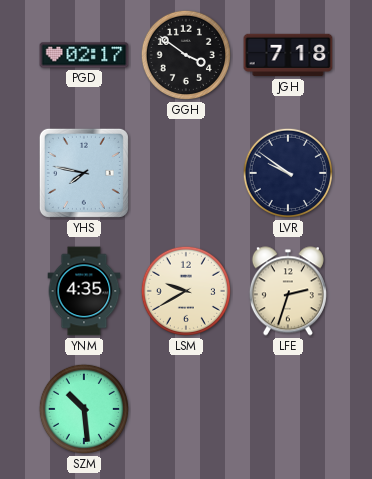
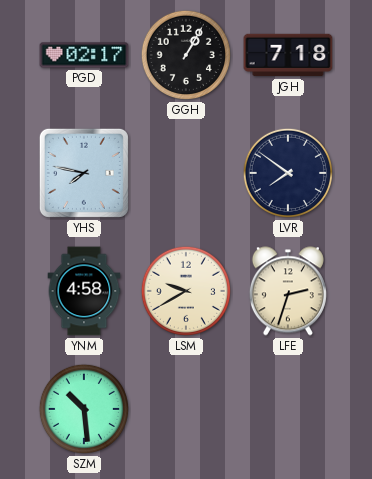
GGH: 3:51 -> 1:05
LVR: 9:51 -> 7:51
YNM: 4:35 -> 4:58
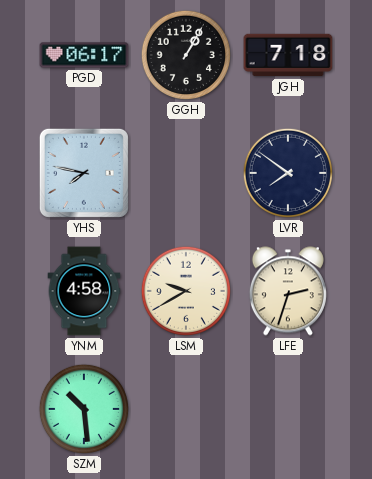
PGD: 02:17 -> 06:17
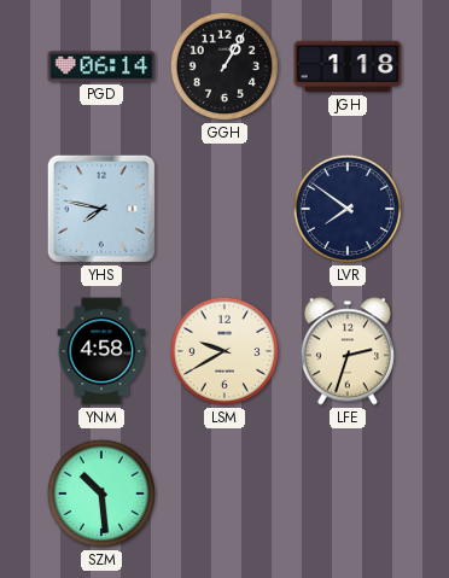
PGD: 06:17 -> 06:14
JGH: 7:18 -> 1:18
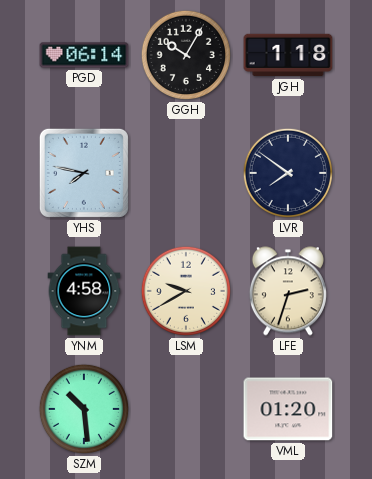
GGH: 1:05 -> 10:05
VML: none -> 01:20
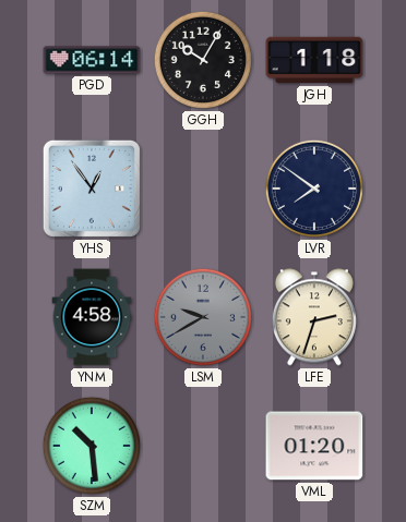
YHS: 7:47 -> 12:54
LSM dial: cream -> grey
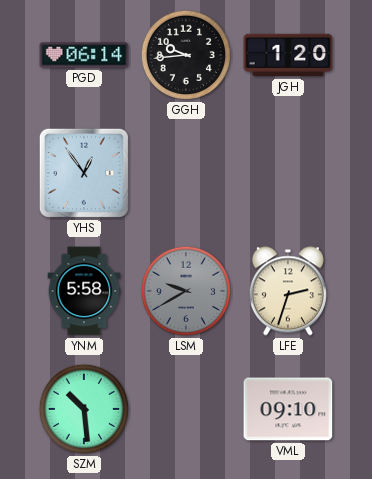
GGH: 10:05 -> 9:44
JGH: 1:18 -> 1:20
LVR: 7:51 -> none
YNM: 4:58 -> 5:58
VML: 01:20 -> 09:10
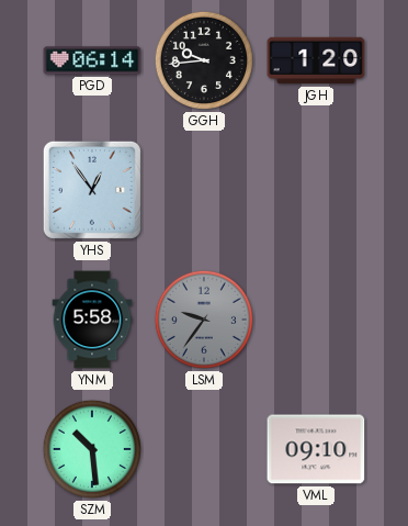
LSM: 9:40 -> 9:36
LFE: 2:33 -> none
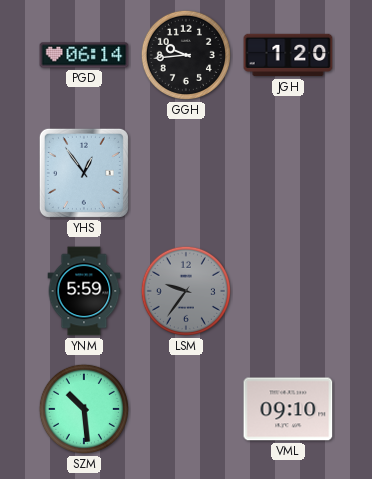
YNM: 5:58 -> 5:59
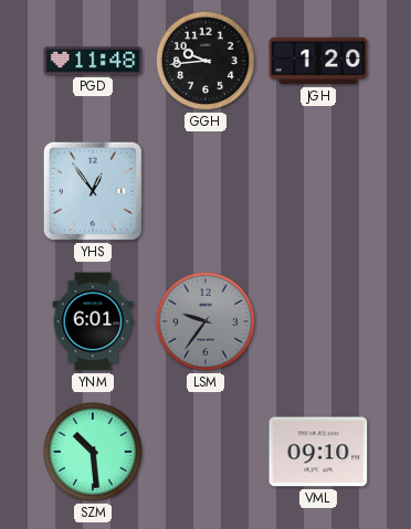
PGD: 06:14 -> 11:48
YNM: 5:59 -> 6:01
